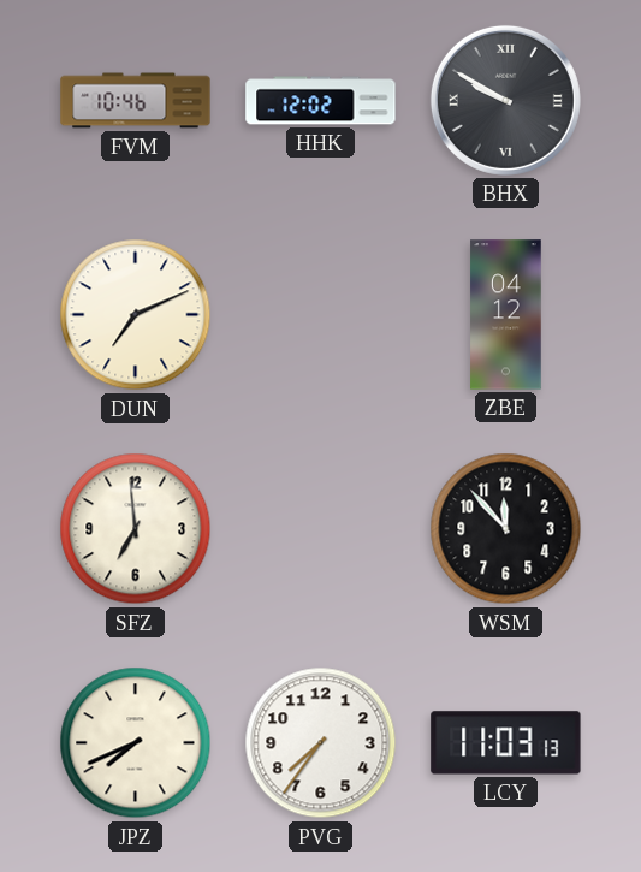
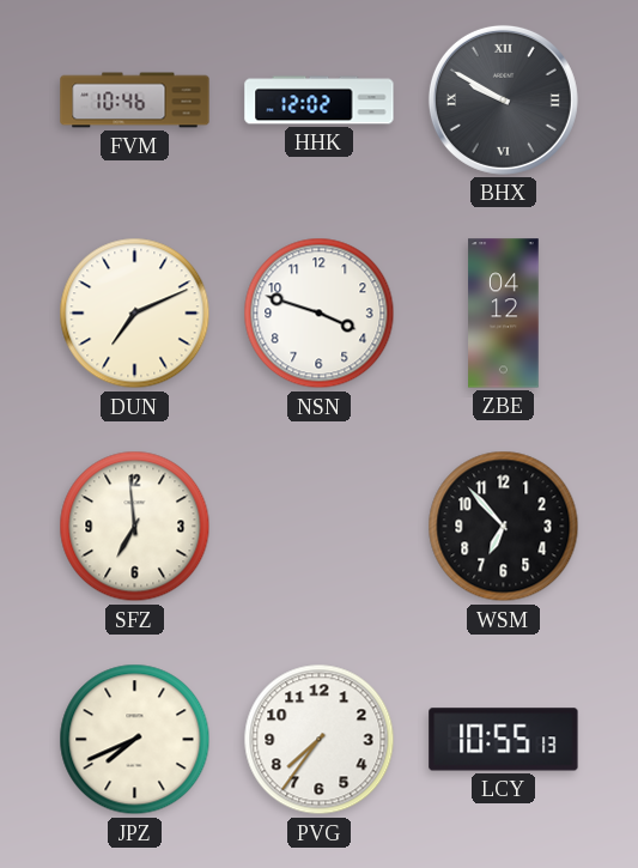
NSN: none -> 3:48
WSM: 11:53 -> 6:53
LCY: 11:03 -> 10:55
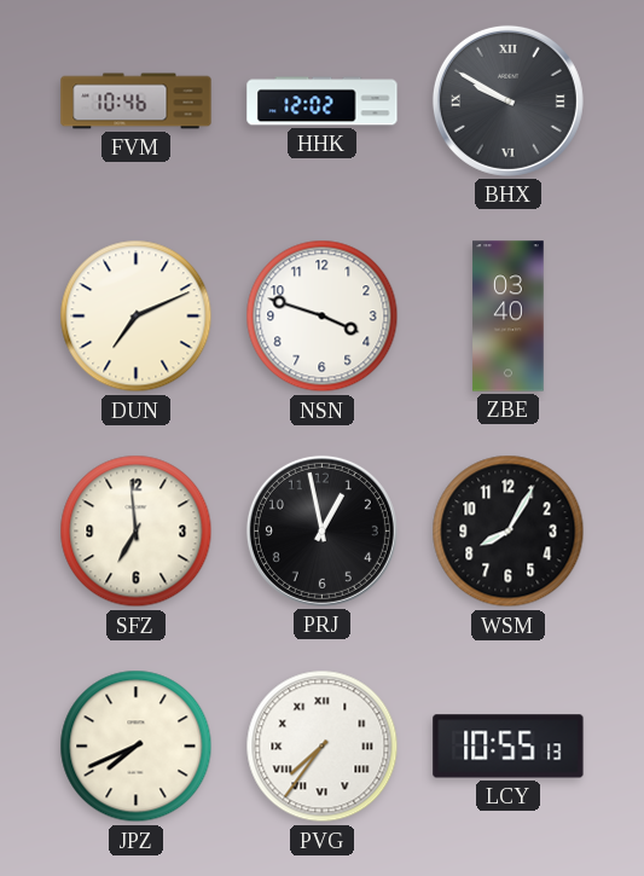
ZBE: 04:12 -> 03:40
PRJ: none -> 12:58
WSM: 6:53 -> 8:05
PVG numerals: Arabic -> Roman
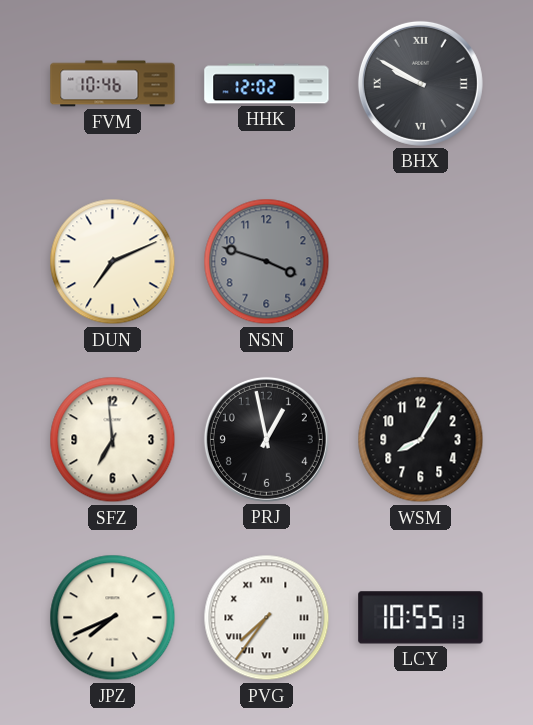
NSN dial: white -> grey
ZBE: 03:40 -> none
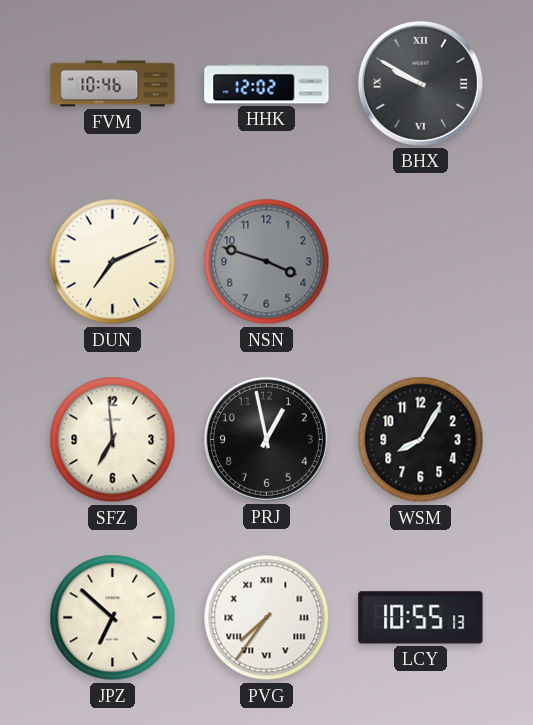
JPZ: 7:41 -> 6:52
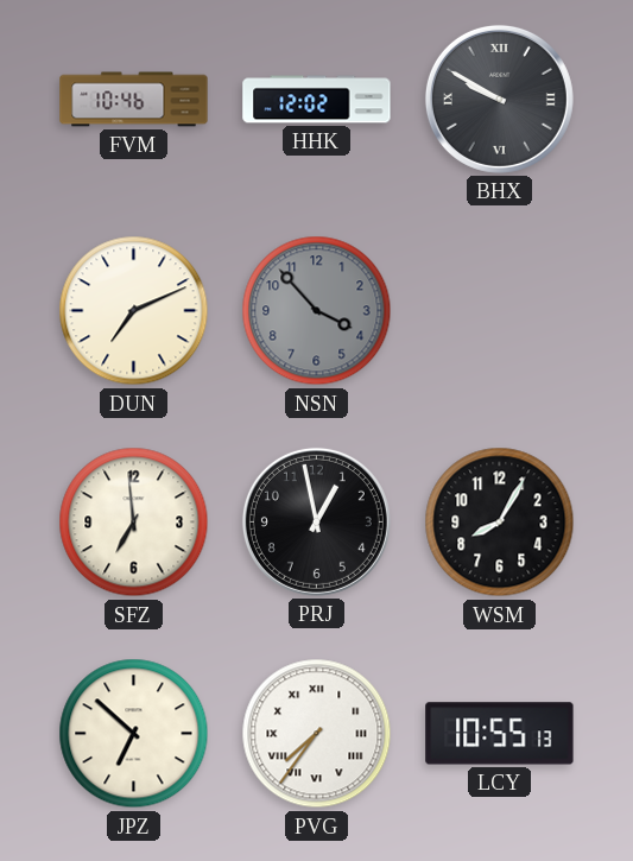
NSN: 3:48 -> 3:53
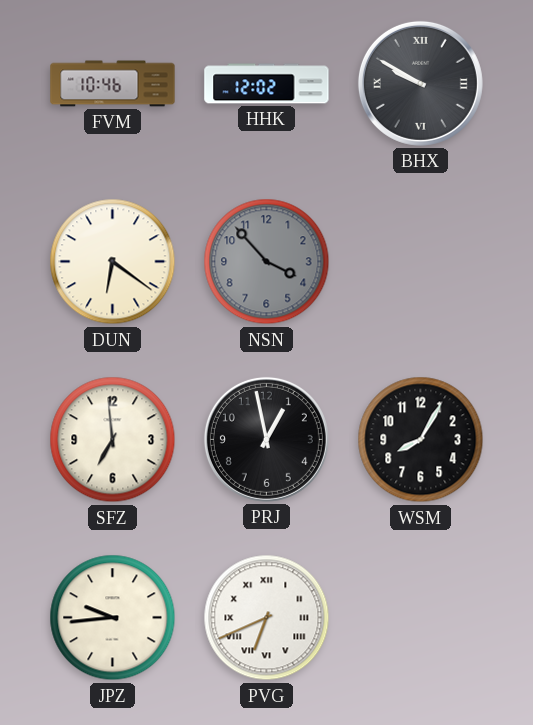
DUN: 7:11 -> 6:21
JPZ: 6:52 -> 9:44
PVG: 7:36 -> 6:41
LCY: 10:55 -> none
